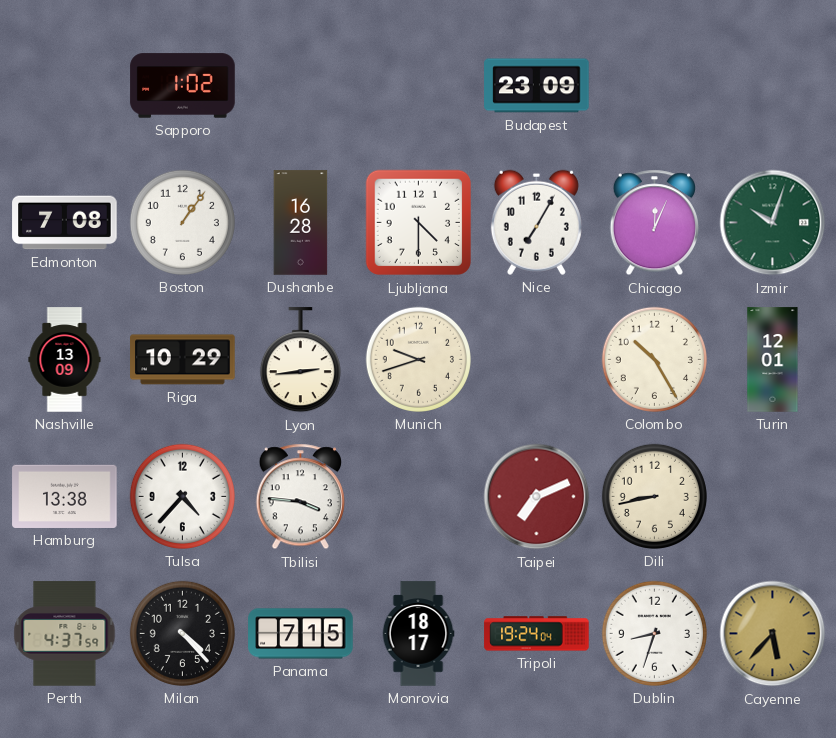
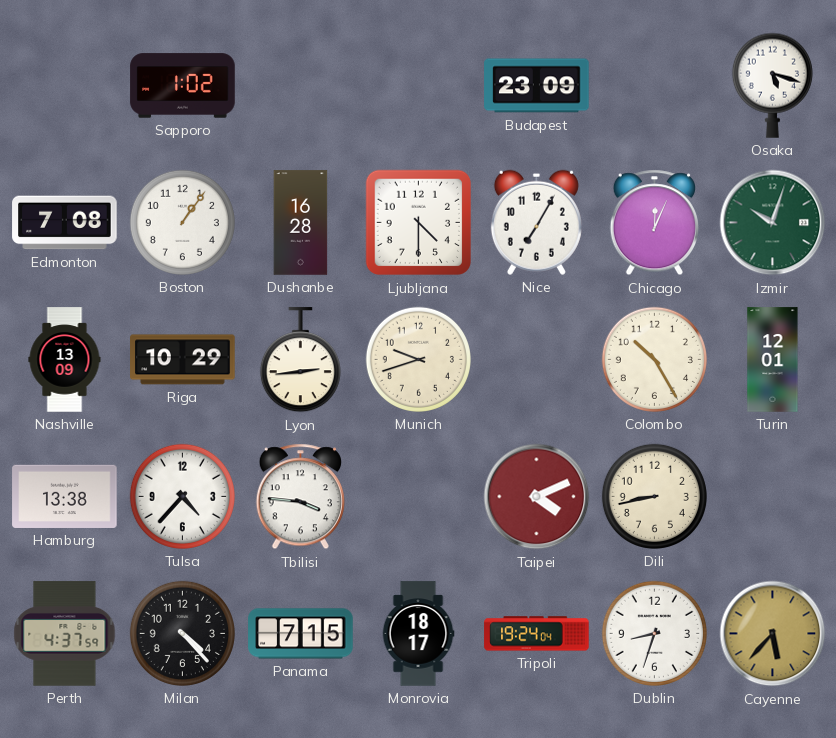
Osaka: none -> 5:18
Taipei: 7:11 -> 4:11
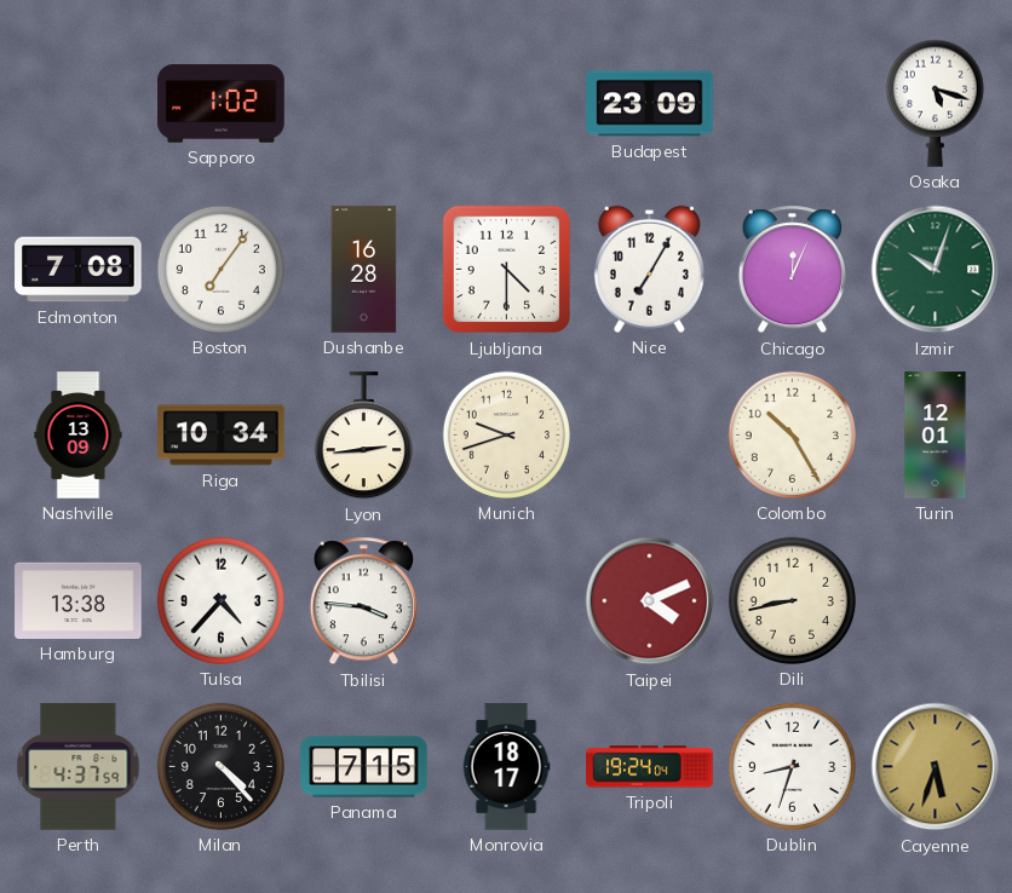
Boston: 1:06 -> 7:06
Riga: 10:29 -> 10:34
Cayenne: 5:37 -> 5:33
